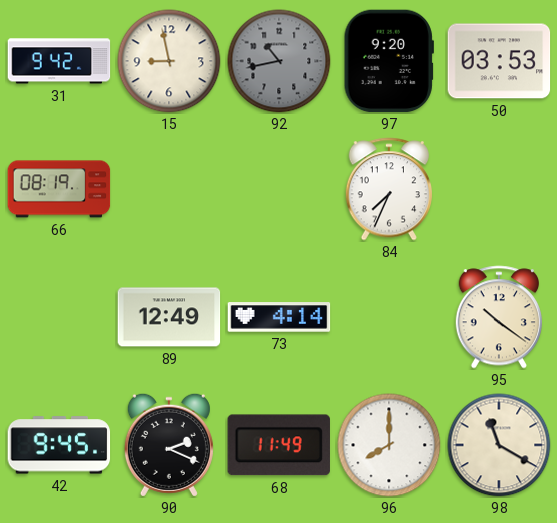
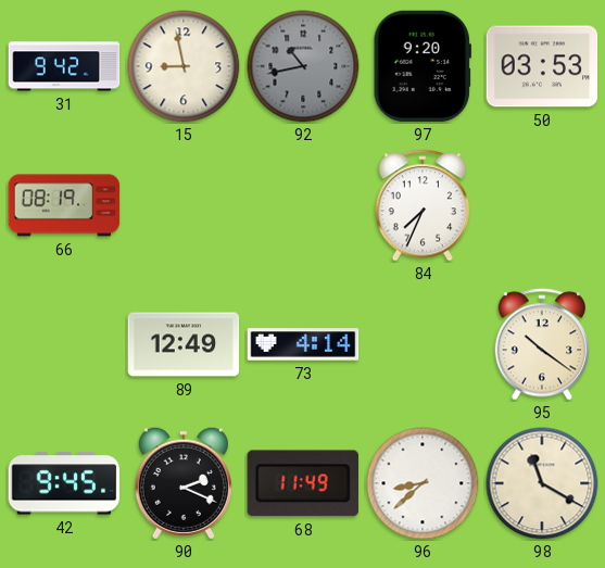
96: 8:00 -> 8:38
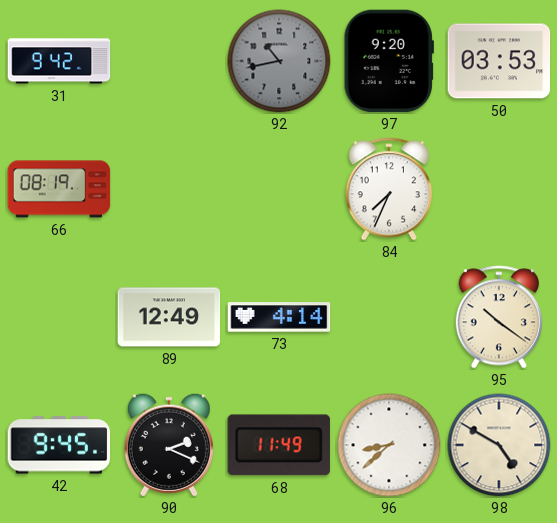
15: 8:58 -> none
98: 11:20 -> 4:50
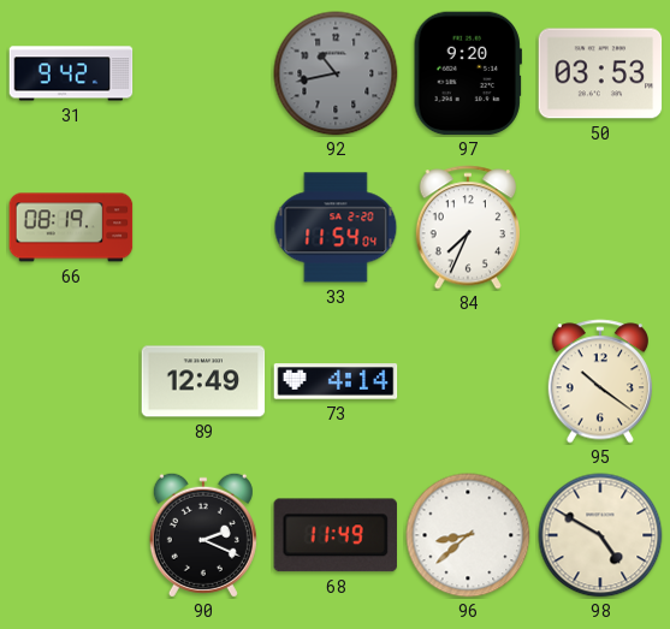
33: none -> 11:54
42: 9:45 -> none
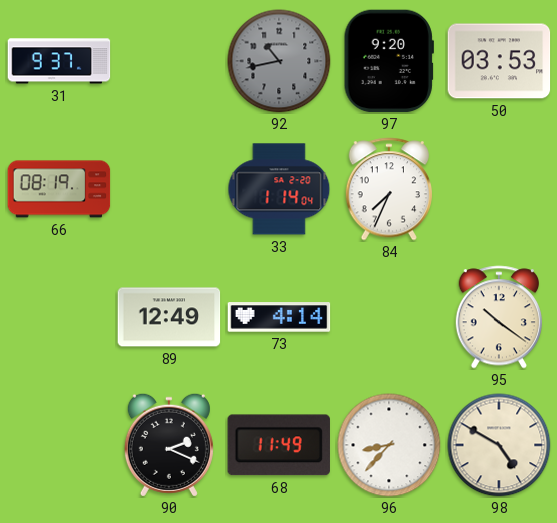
31: 9:42 -> 9:37
33: 11:54 -> 1:14
96: 8:38 -> 8:37
